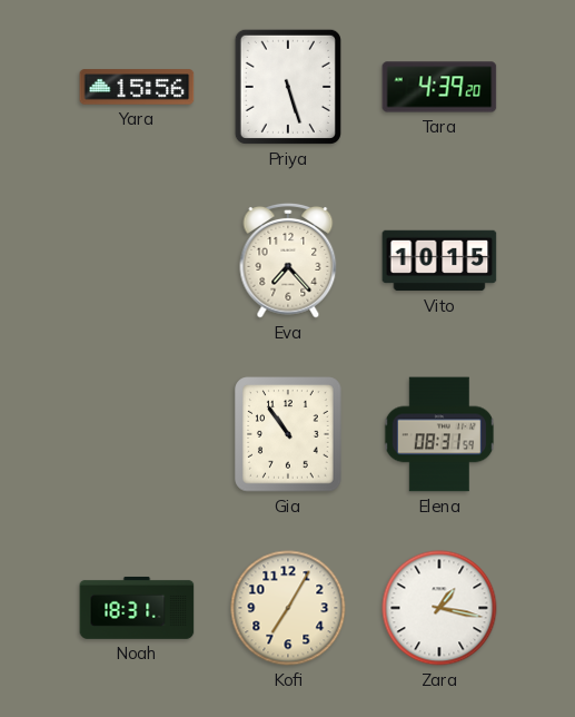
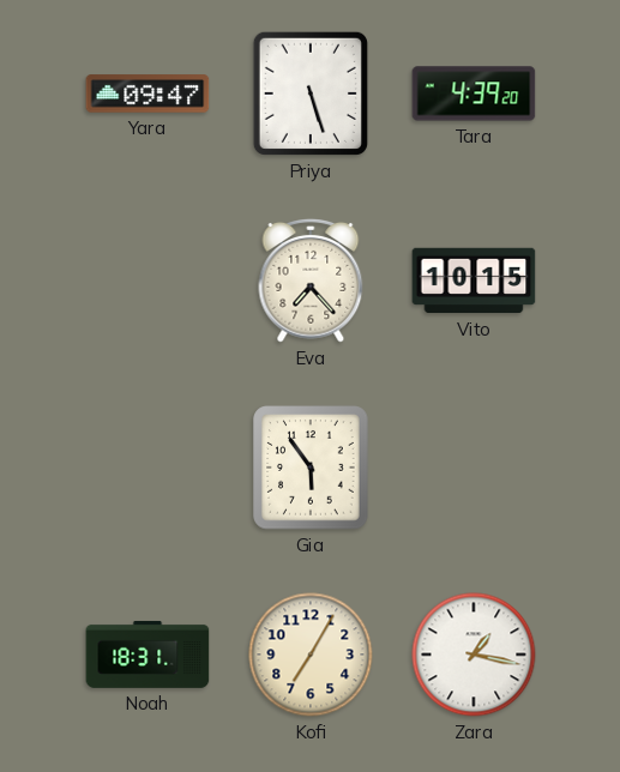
Yara: 15:56 -> 09:47
Gia: 10:54 -> 5:54
Elena: 08:31 -> none
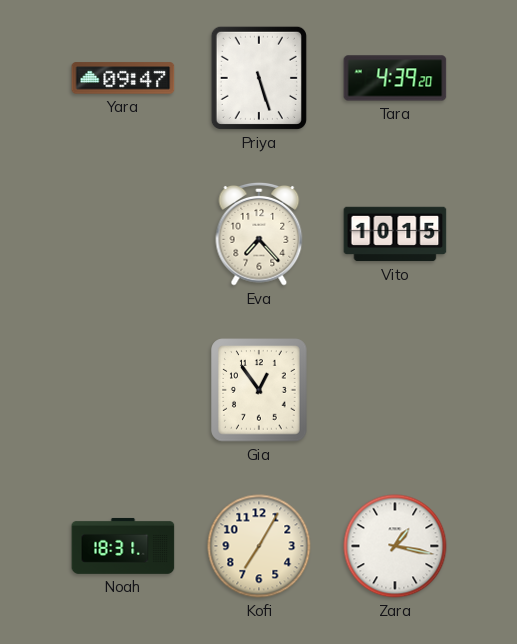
Gia: 5:54 -> 12:54
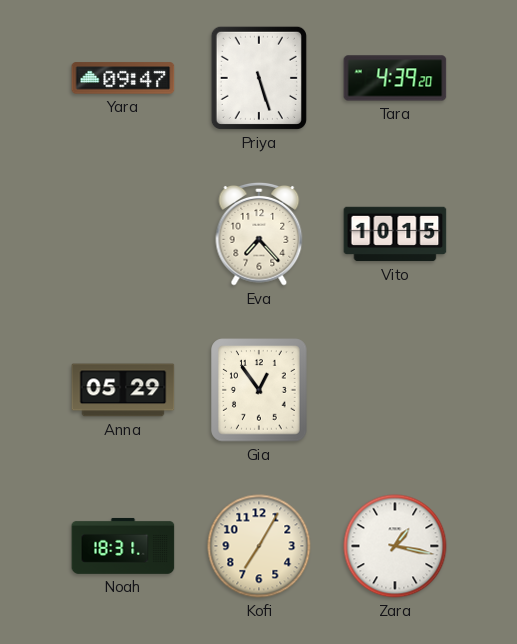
Anna: none -> 05:29
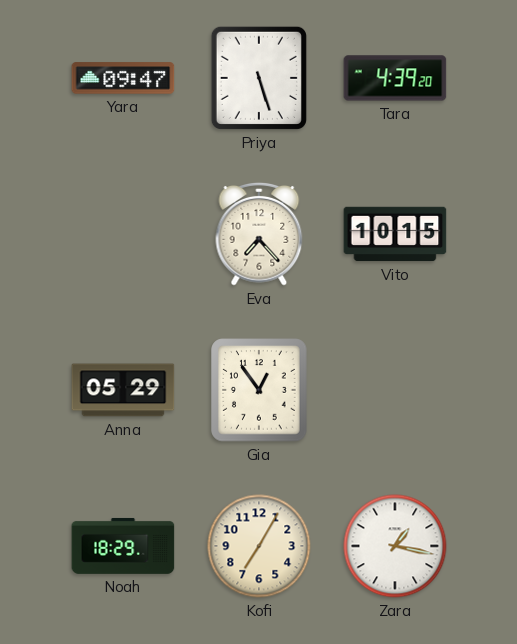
Noah: 18:31 -> 18:29
